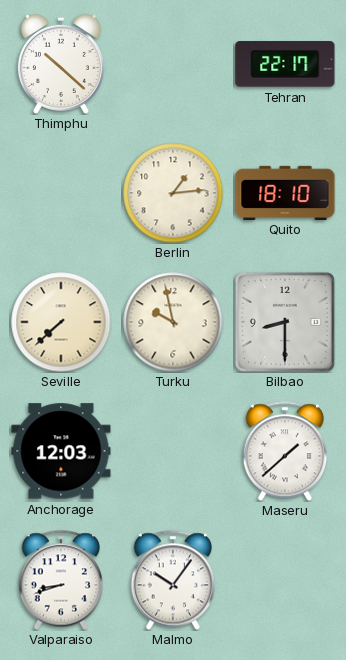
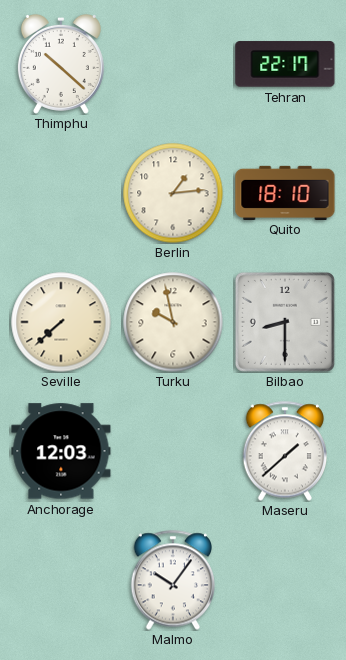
Valparaiso: 8:42 -> none
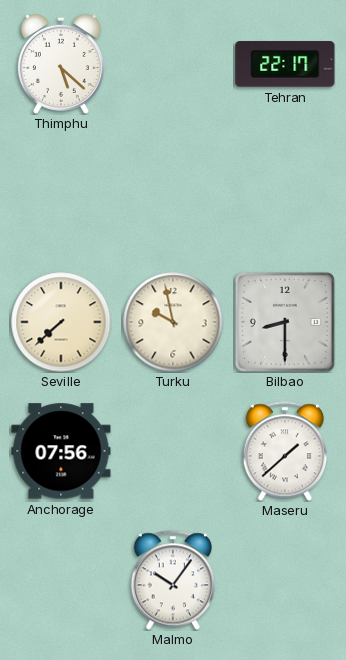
Thimphu: 10:22 -> 5:22
Berlin: 1:14 -> none
Quito: 18:10 -> none
Anchorage: 12:03 -> 07:56
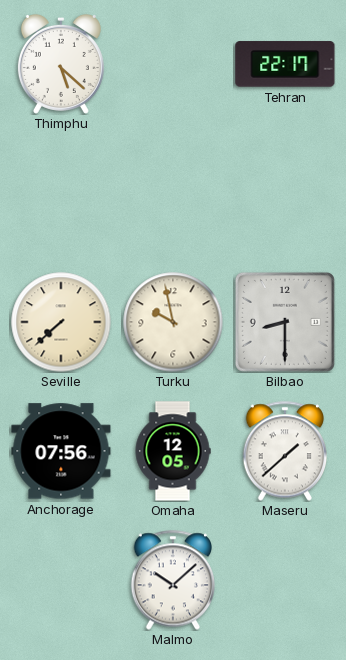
Omaha: none -> 12:05
Malmo: 10:06 -> 10:08
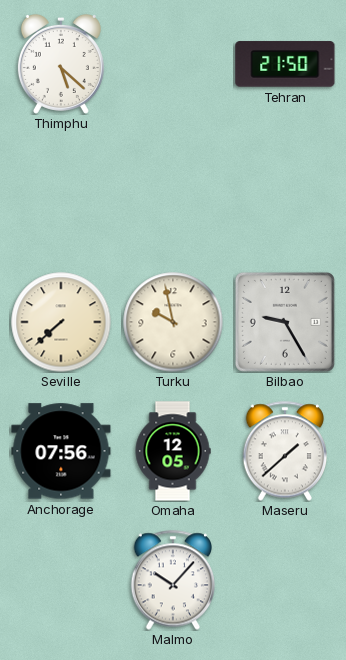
Tehran: 22:17 -> 21:50
Bilbao: 8:30 -> 9:25
Malmo: 10:08 -> 10:07
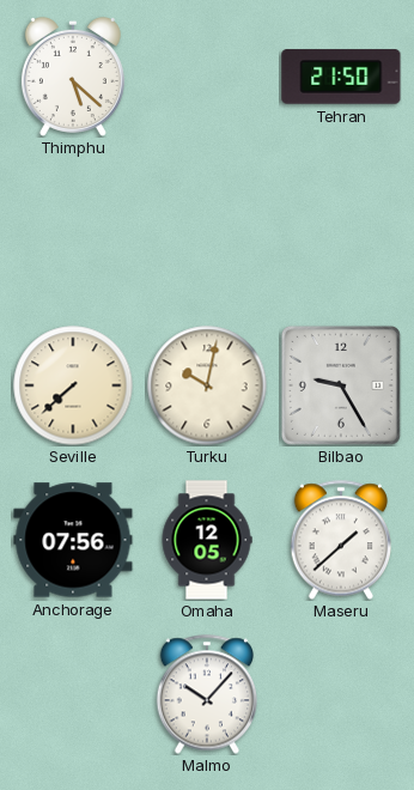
Turku: 9:58 -> 10:02
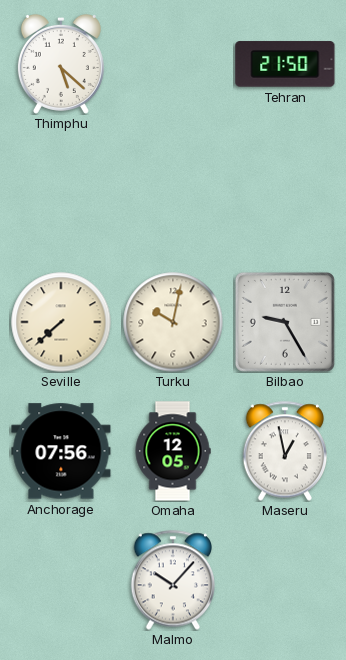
Maseru: 1:38 -> 12:58
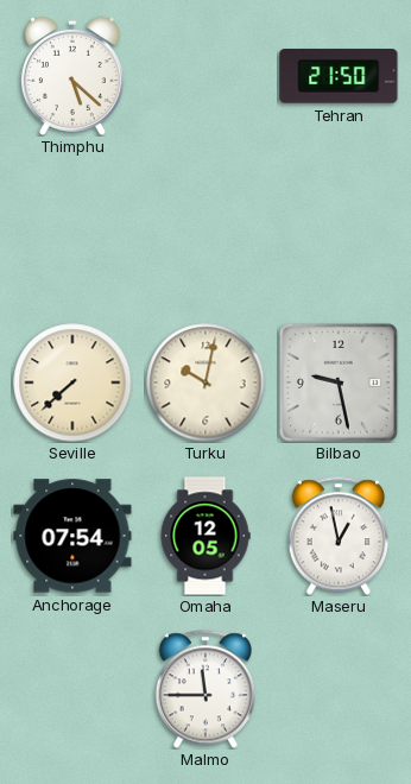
Bilbao: 9:25 -> 9:28
Anchorage: 07:56 -> 07:54
Malmo: 10:07 -> 11:45
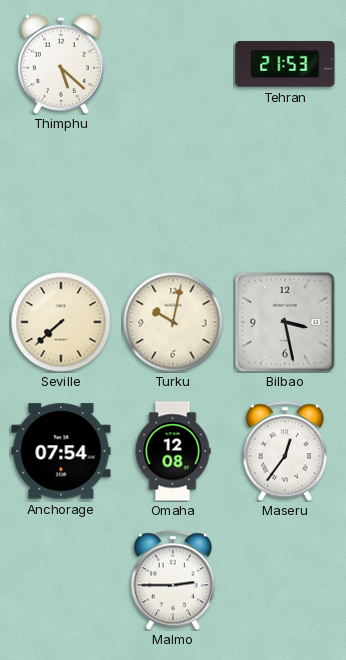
Tehran: 21:50 -> 21:53
Bilbao: 9:28 -> 3:28
Omaha: 12:05 -> 12:08
Maseru: 12:58 -> 12:36
Malmo: 11:45 -> 2:45
